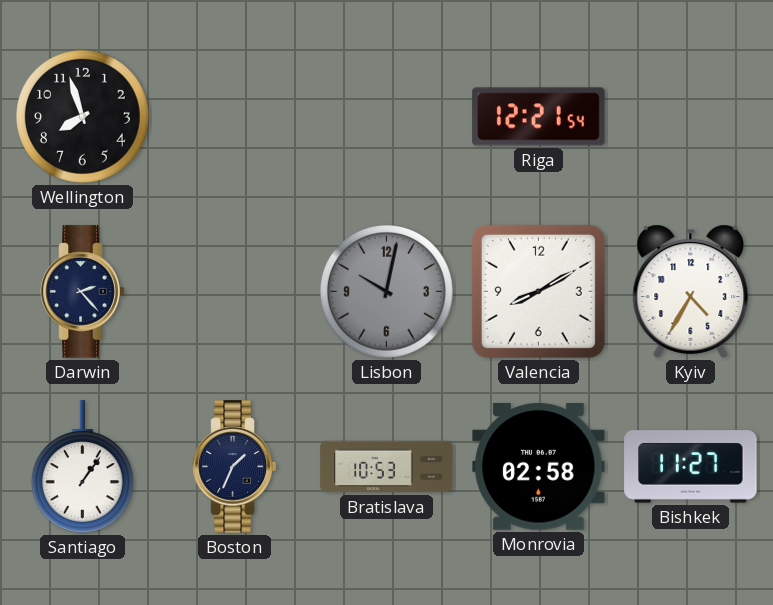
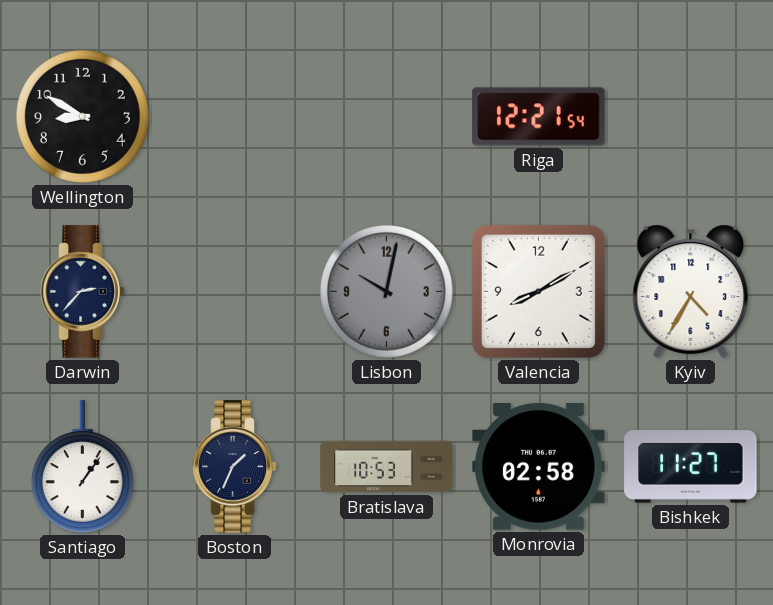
Wellington: 7:57 -> 8:50
Darwin: 2:23 -> 2:37
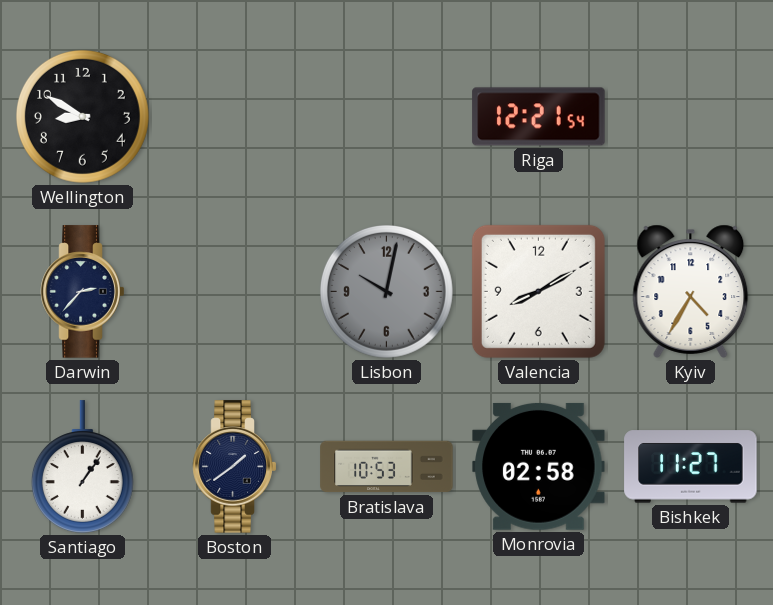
Boston: 1:34 -> 1:39
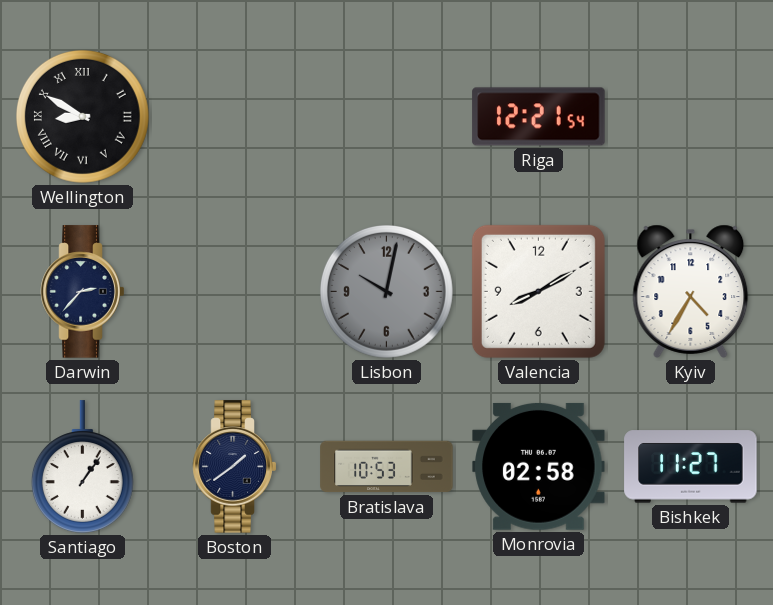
Wellington numerals: Arabic -> Roman
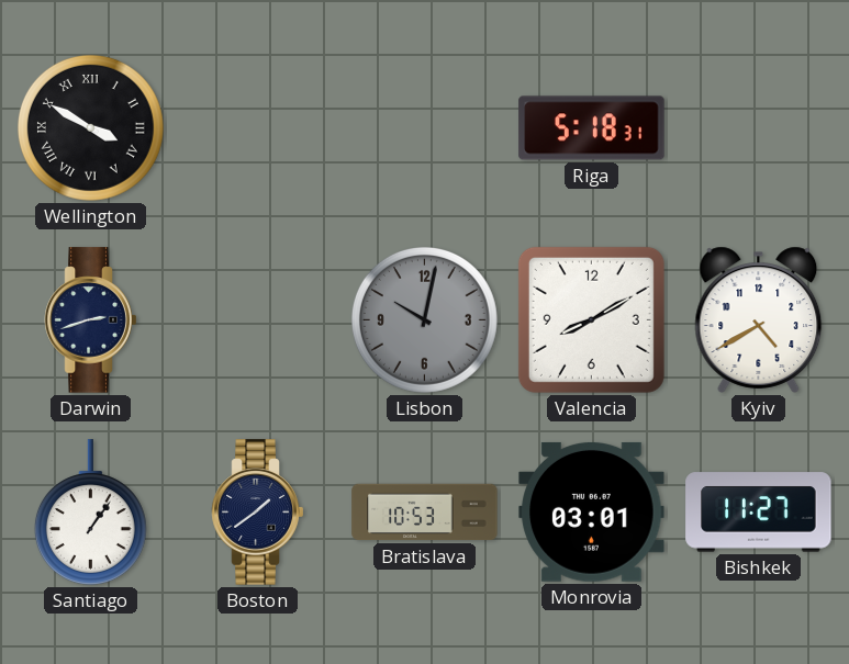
Wellington: 8:50 -> 3:50
Riga: 12:21 -> 5:18
Darwin: 2:37 -> 2:42
Kyiv: 4:35 -> 4:40
Monrovia: 02:58 -> 03:01
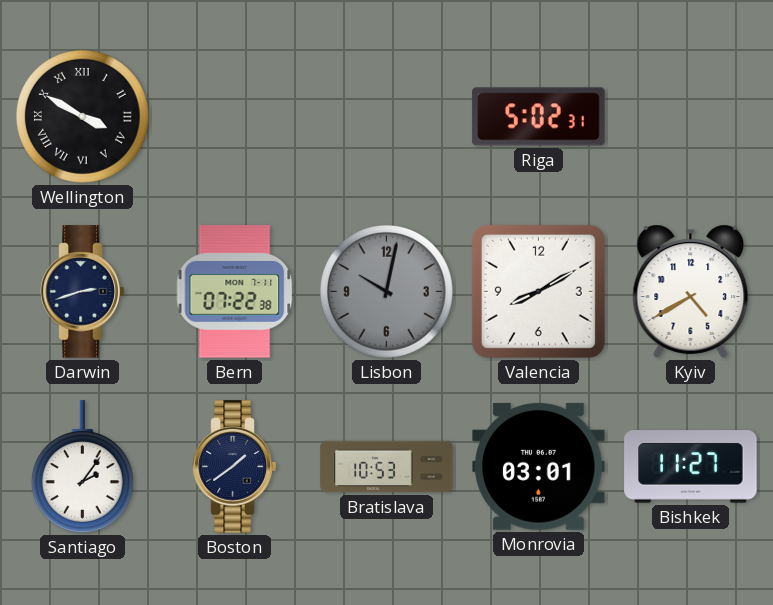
Riga: 5:18 -> 5:02
Bern: none -> 07:22
Santiago: 1:06 -> 2:06
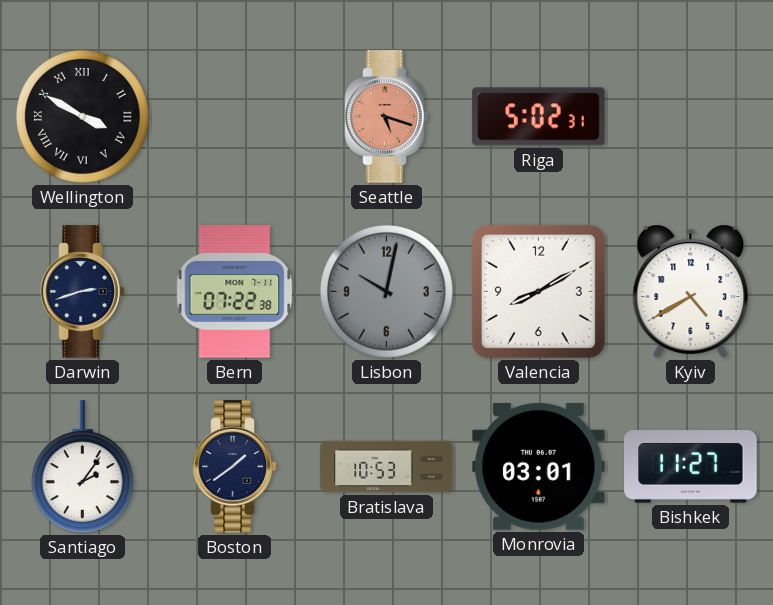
Seattle: none -> 5:18
